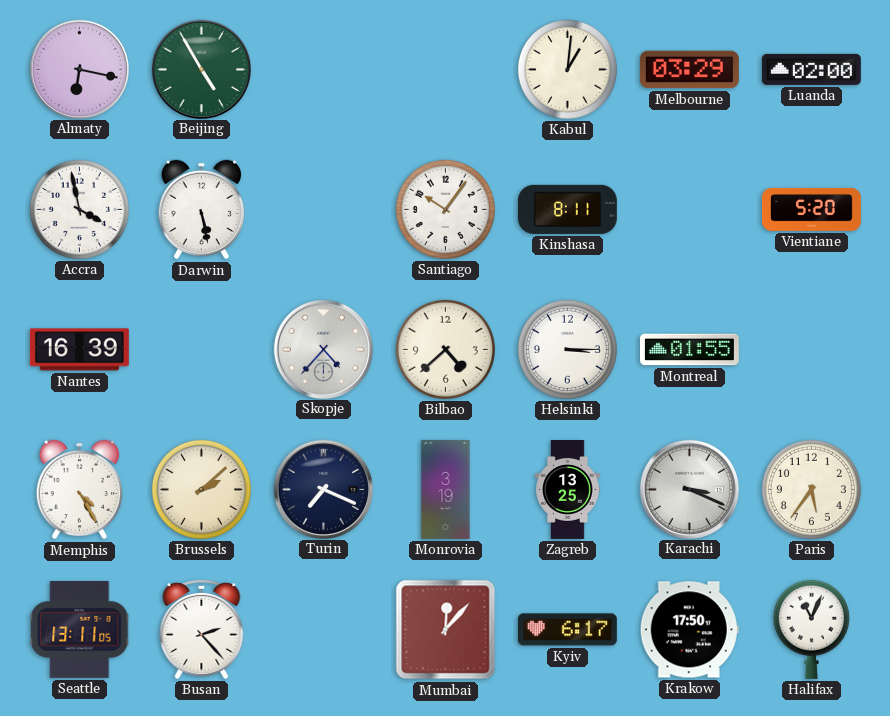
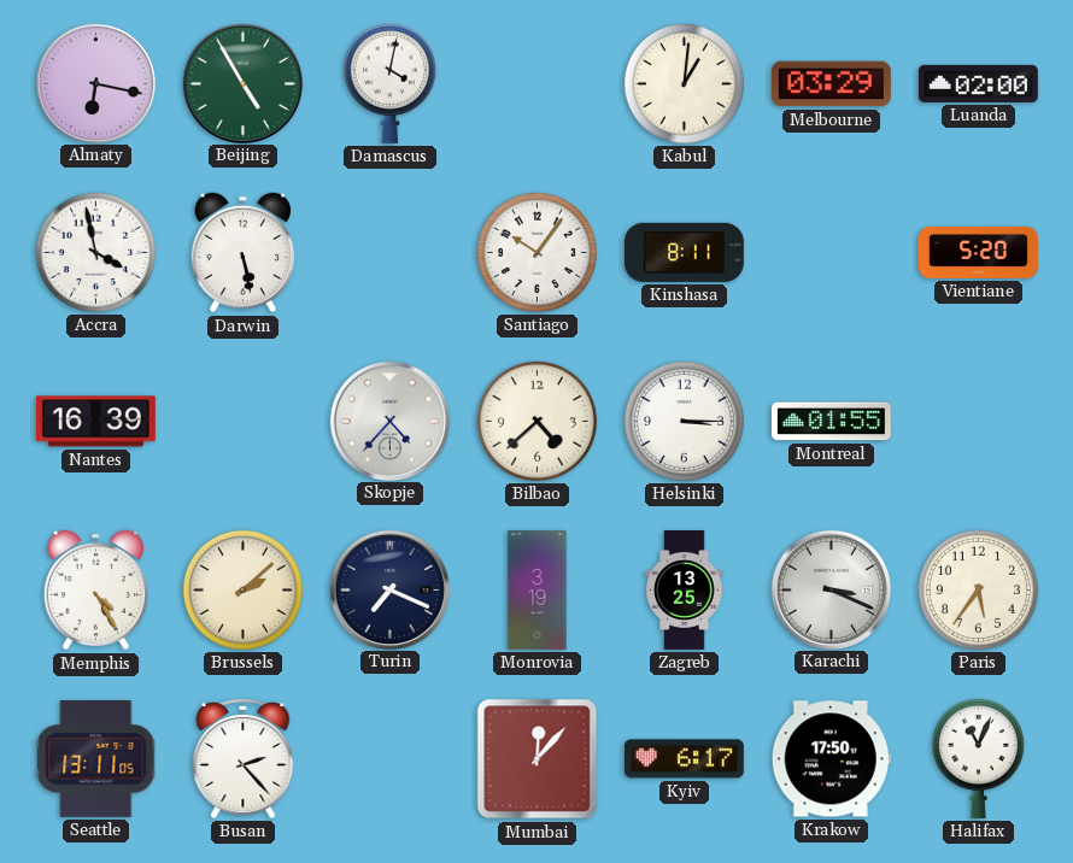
Damascus: none -> 4:02
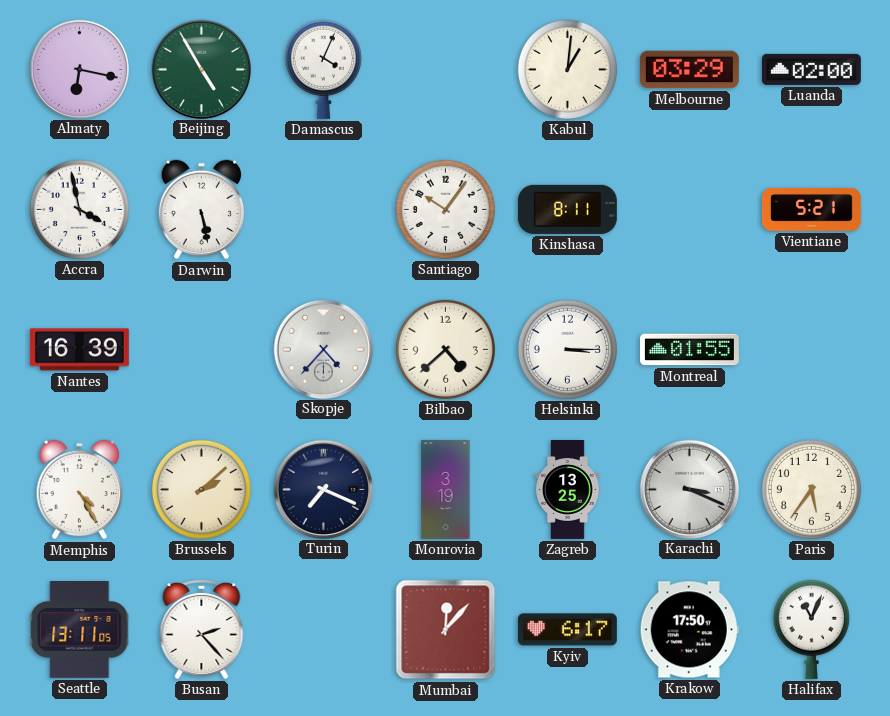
Damascus: 4:02 -> 4:04
Vientiane: 5:20 -> 5:21
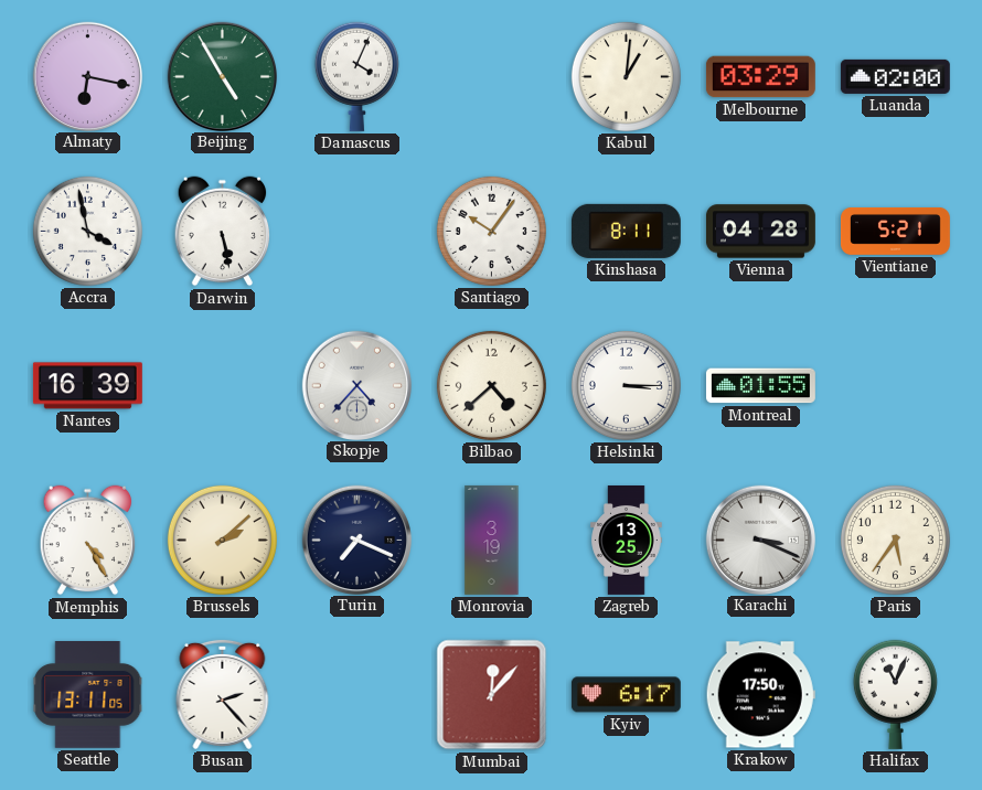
Vienna: none -> 04:28
